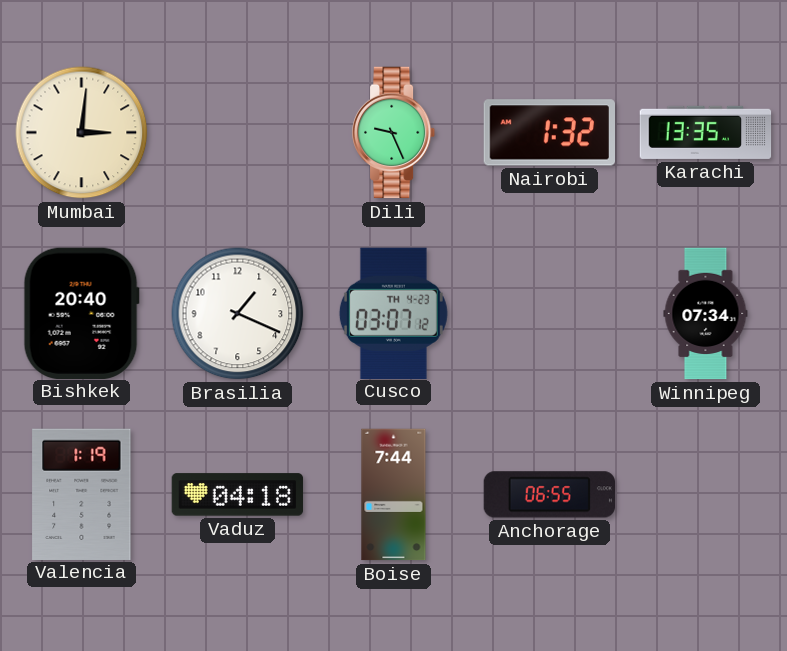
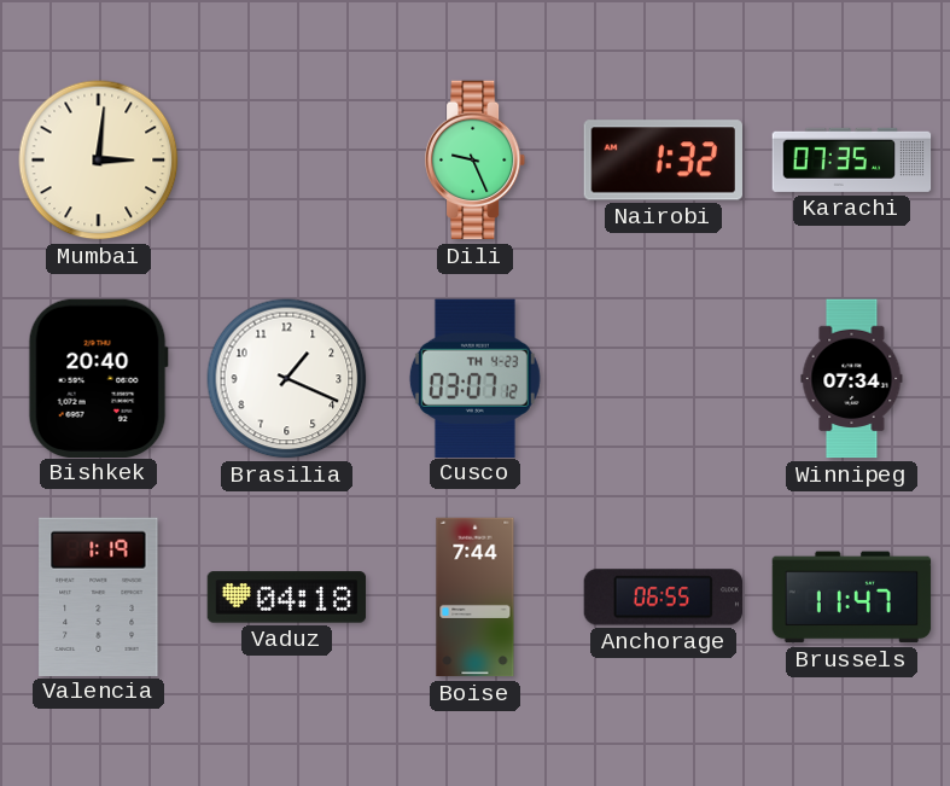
Karachi: 13:35 -> 07:35
Brussels: none -> 11:47
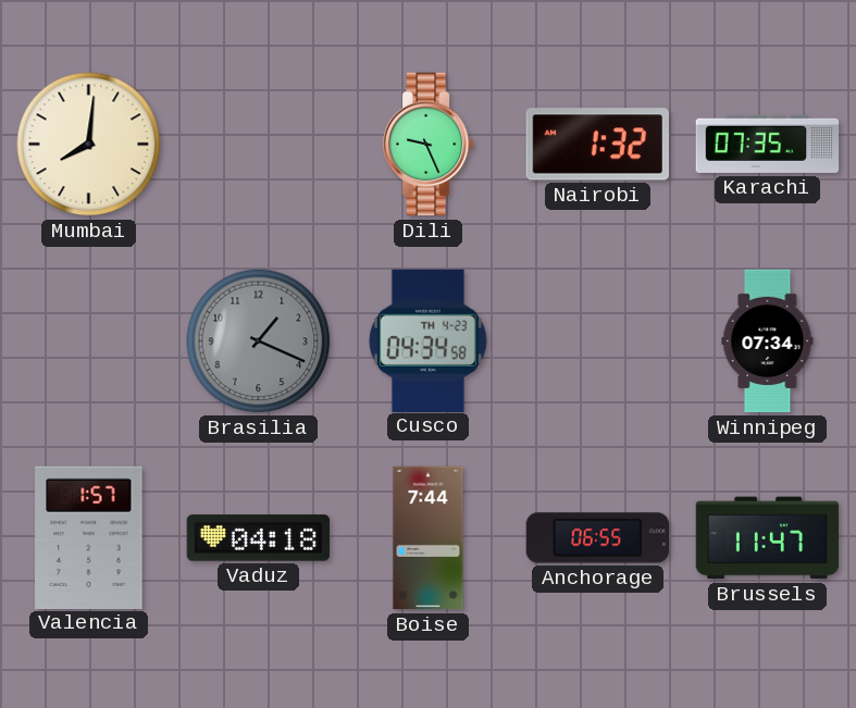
Mumbai: 3:01 -> 8:01
Bishkek: 20:40 -> none
Brasilia dial: white -> grey
Cusco: 03:07 -> 04:34
Valencia: 1:19 -> 1:57
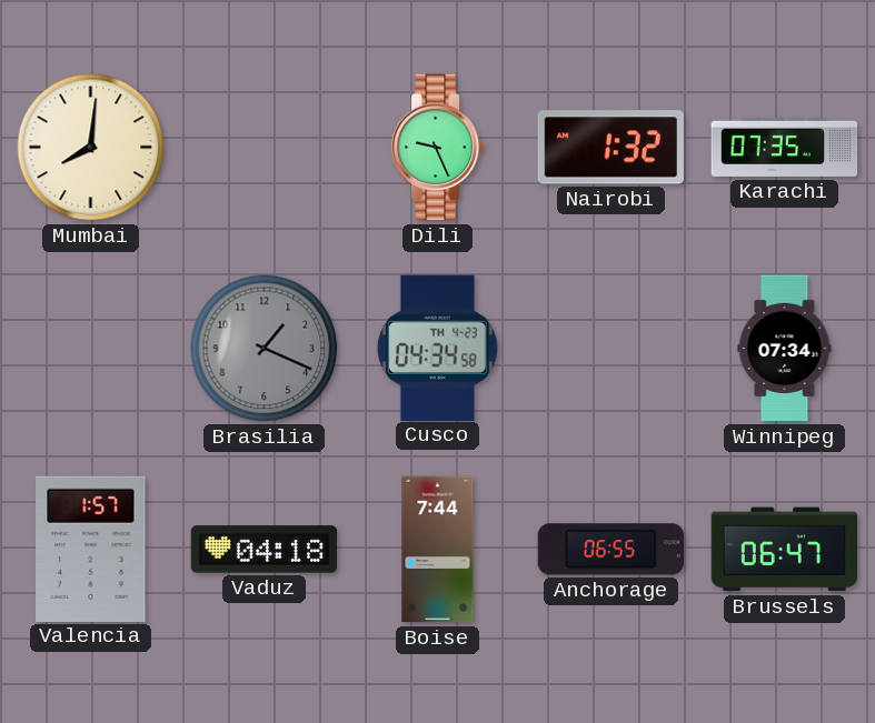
Brussels: 11:47 -> 06:47
